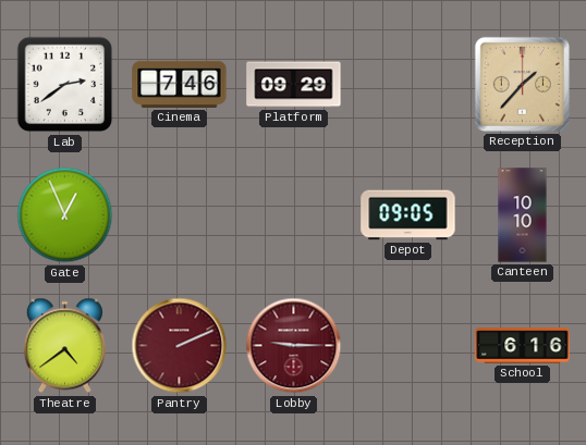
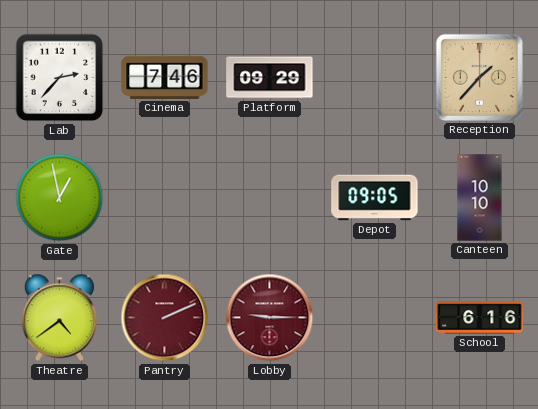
Lab: 2:39 -> 2:37
Gate: 12:56 -> 12:58
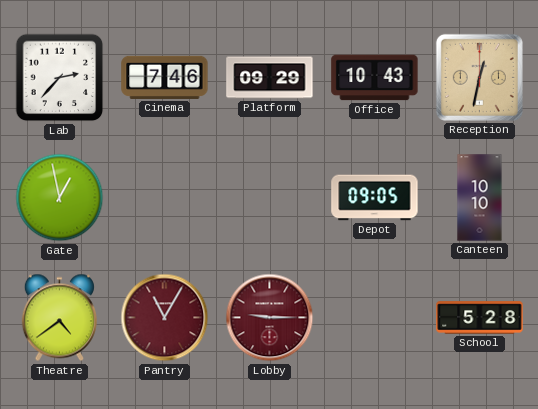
Office: none -> 10:43
Reception: 1:37 -> 12:32
Pantry: 2:11 -> 11:05
School: 6:16 -> 5:28
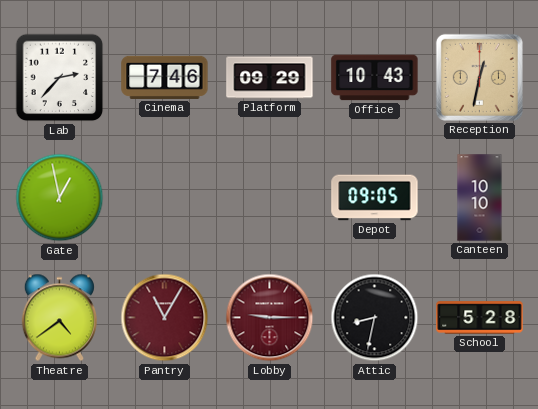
Attic: none -> 8:32
